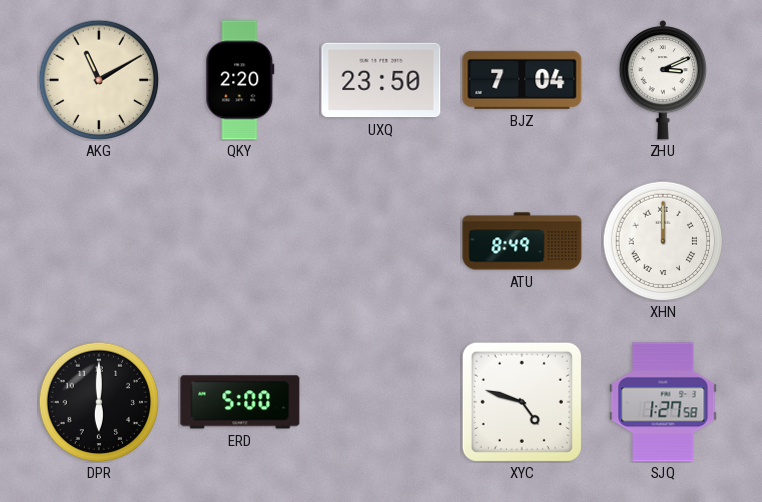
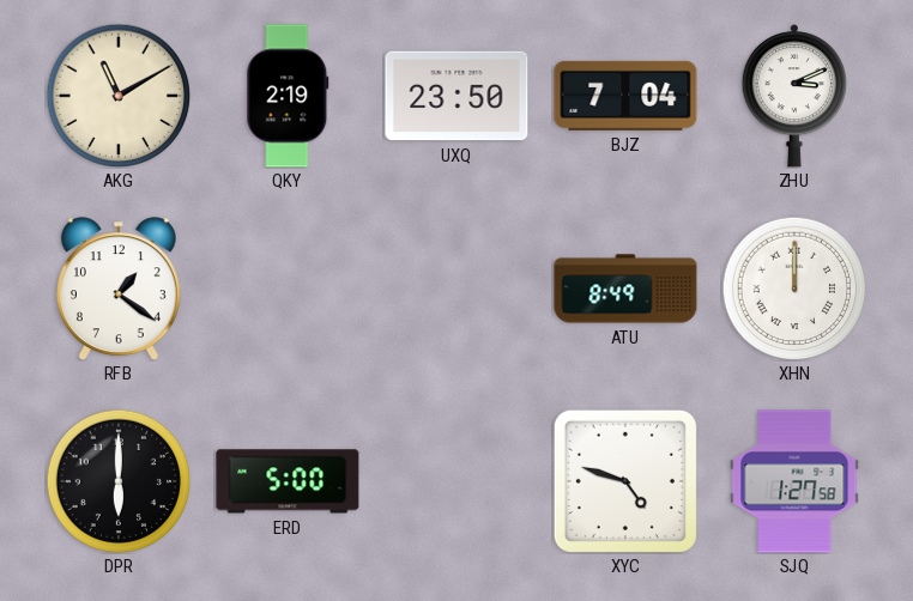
QKY: 2:20 -> 2:19
RFB: none -> 1:21
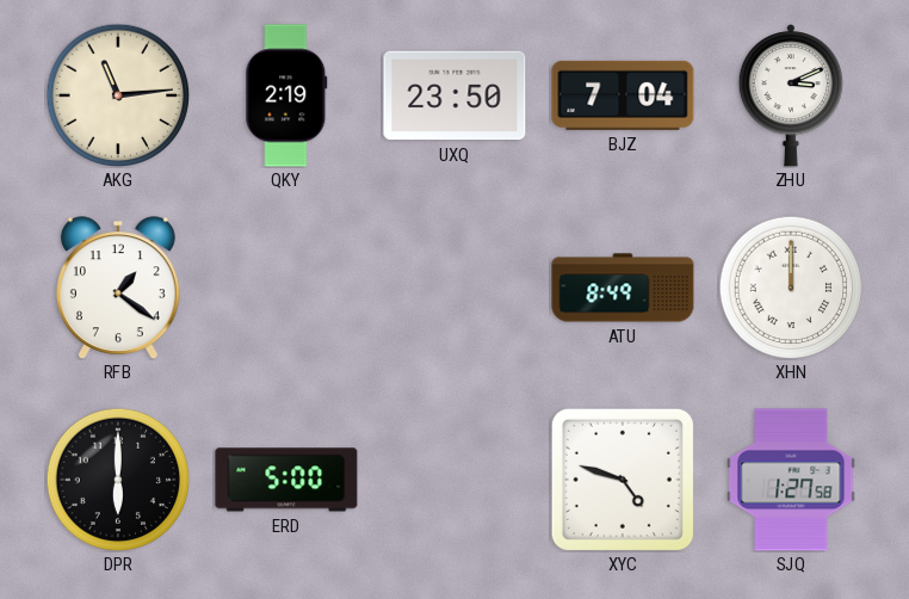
AKG: 11:10 -> 11:14
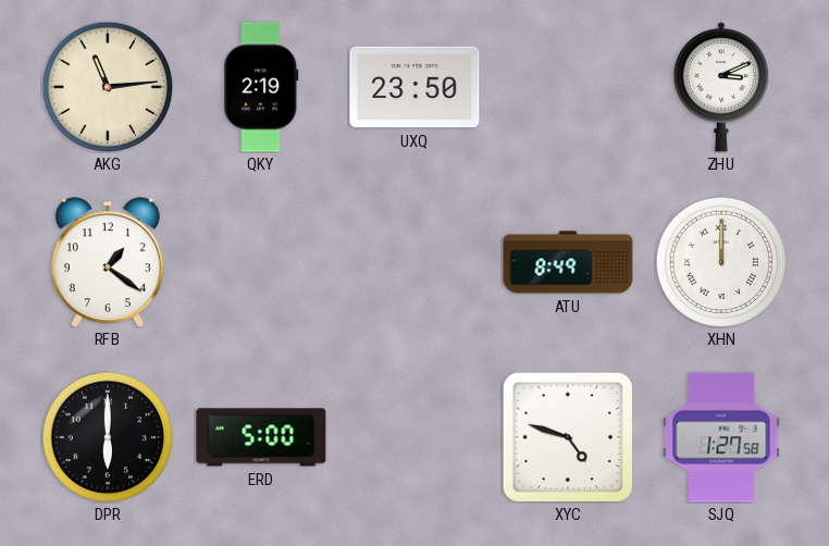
BJZ: 7:04 -> none
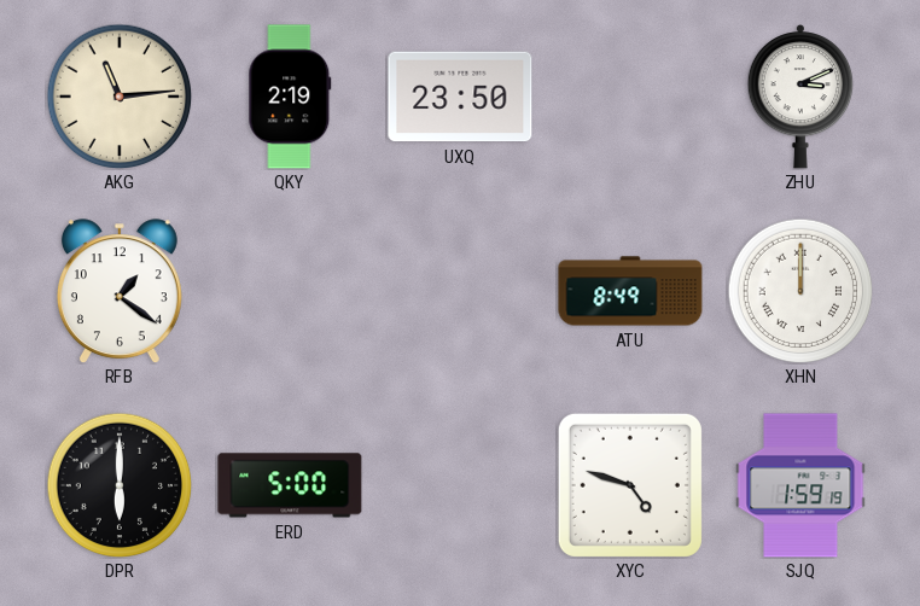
SJQ: 1:27 -> 1:59
